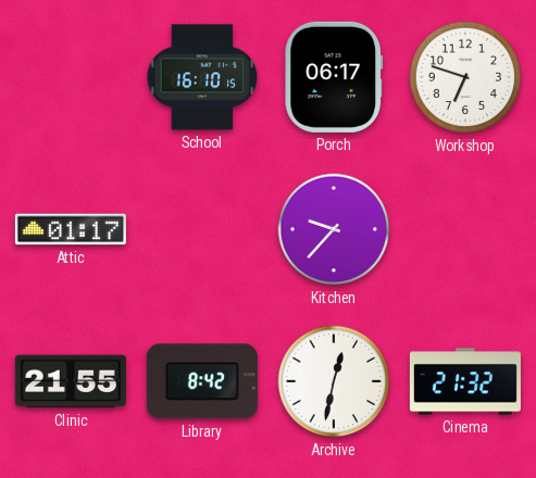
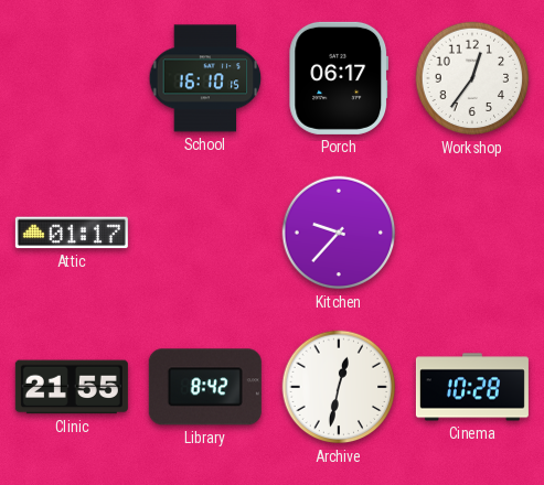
Workshop: 6:48 -> 12:36
Cinema: 21:32 -> 10:28
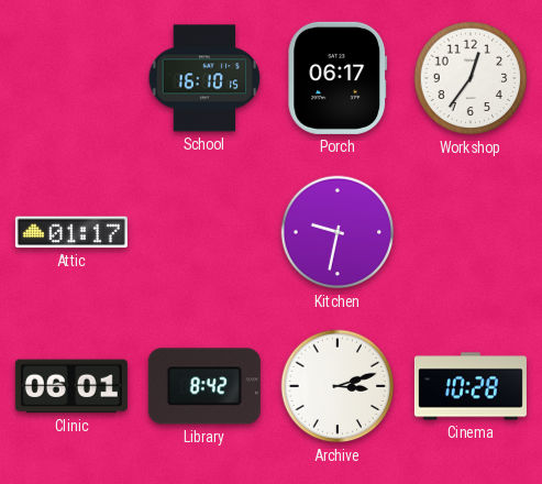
Kitchen: 9:37 -> 9:32
Clinic: 21:55 -> 06:01
Archive: 12:32 -> 3:12
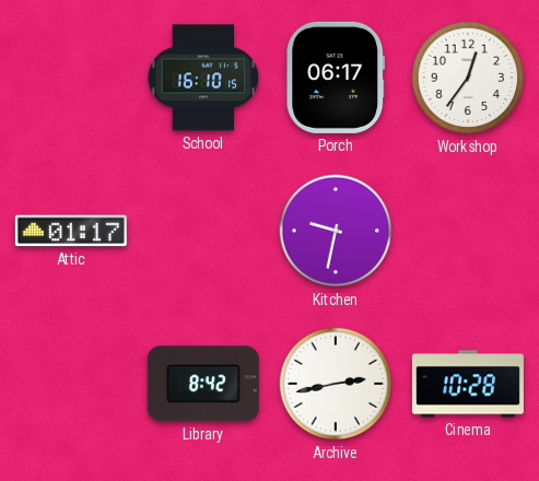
Clinic: 06:01 -> none
Archive: 3:12 -> 2:43
